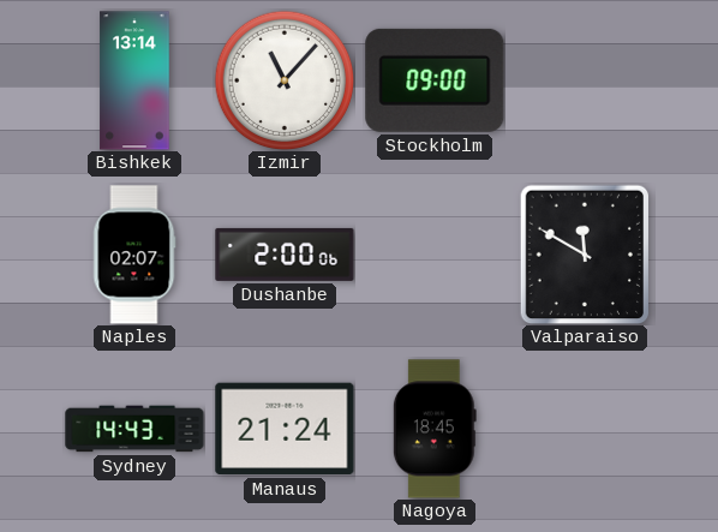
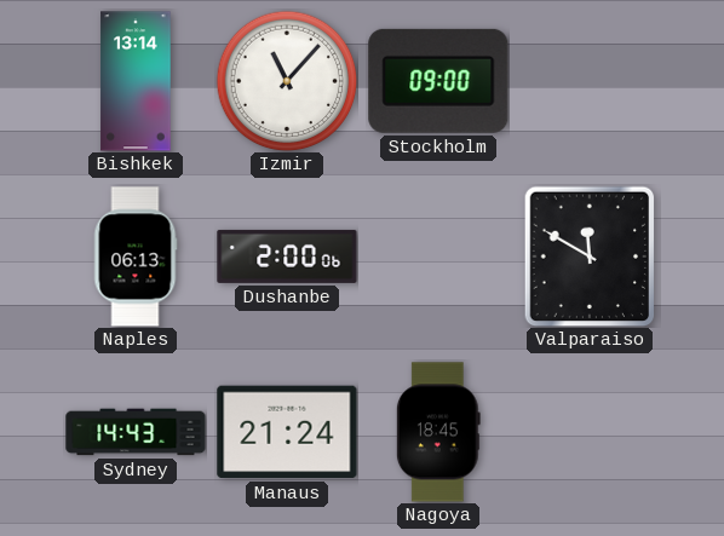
Naples: 02:07 -> 06:13
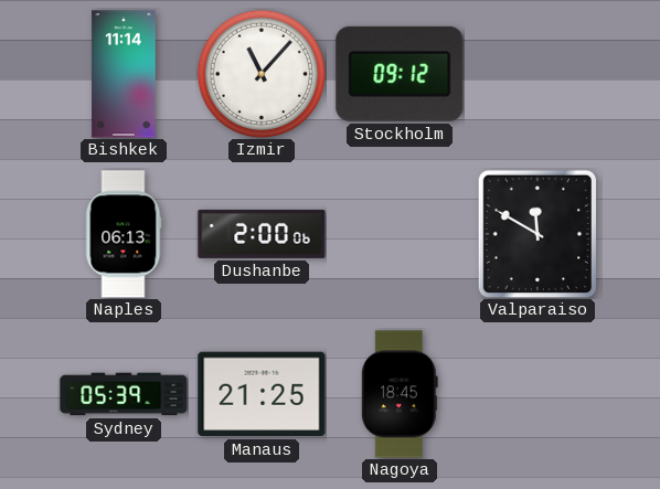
Bishkek: 13:14 -> 11:14
Stockholm: 09:00 -> 09:12
Sydney: 14:43 -> 05:39
Manaus: 21:24 -> 21:25
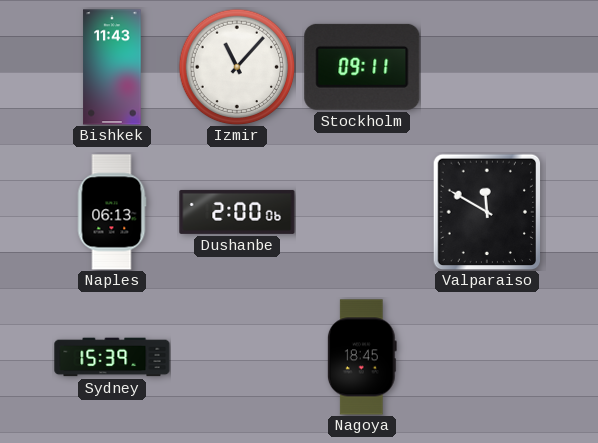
Bishkek: 11:14 -> 11:43
Stockholm: 09:12 -> 09:11
Sydney: 05:39 -> 15:39
Manaus: 21:25 -> none
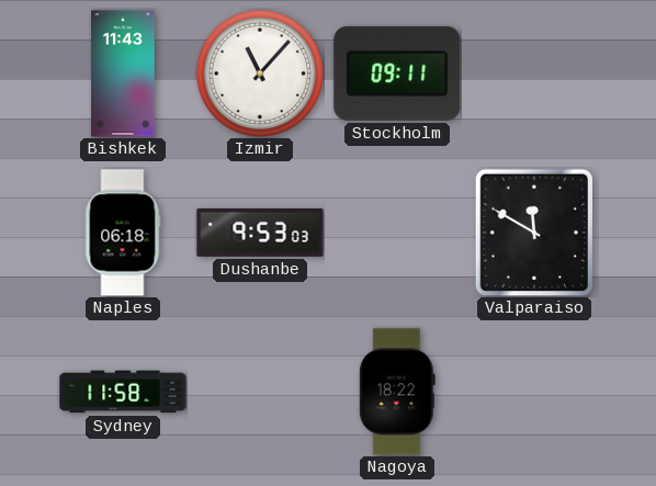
Naples: 06:13 -> 06:18
Dushanbe: 2:00 -> 9:53
Sydney: 15:39 -> 11:58
Nagoya: 18:45 -> 18:22
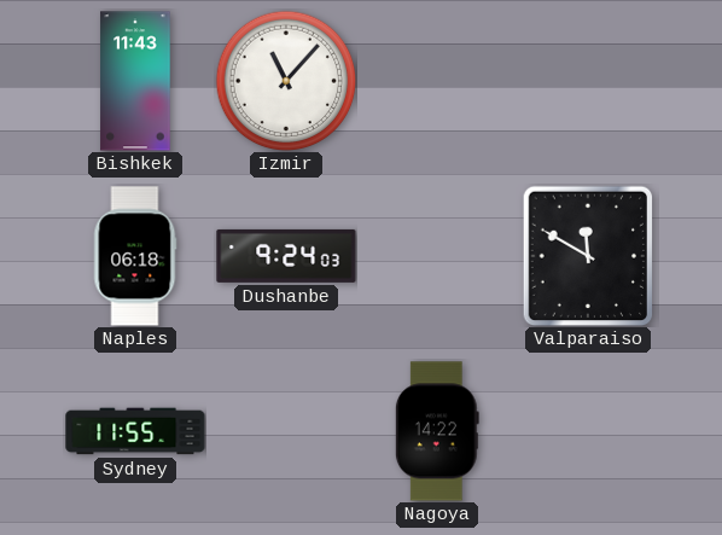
Stockholm: 09:11 -> none
Dushanbe: 9:53 -> 9:24
Sydney: 11:58 -> 11:55
Nagoya: 18:22 -> 14:22
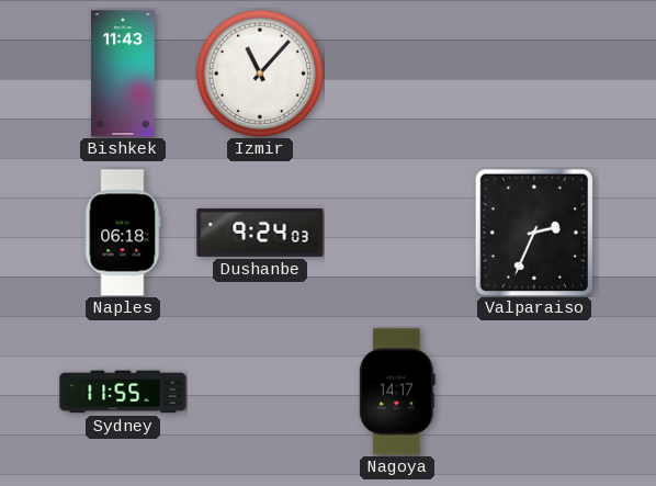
Valparaiso: 11:50 -> 2:34
Nagoya: 14:22 -> 14:17
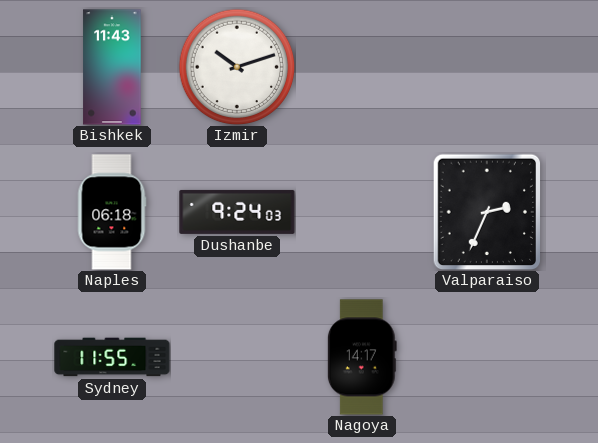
Izmir: 11:07 -> 10:12
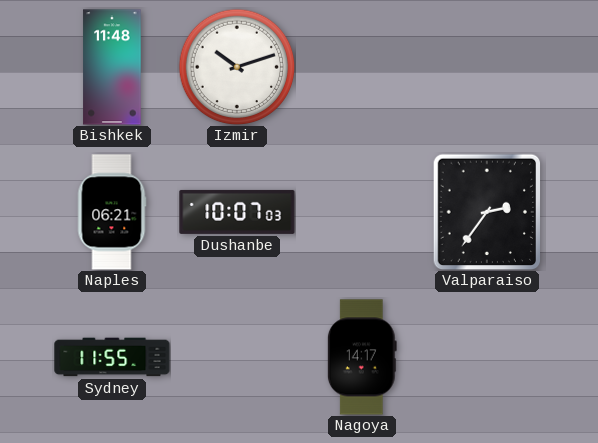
Bishkek: 11:43 -> 11:48
Naples: 06:18 -> 06:21
Dushanbe: 9:24 -> 10:07
Valparaiso: 2:34 -> 2:36
